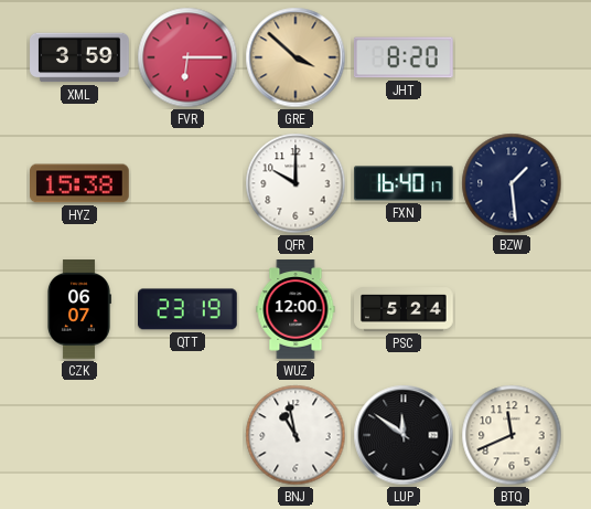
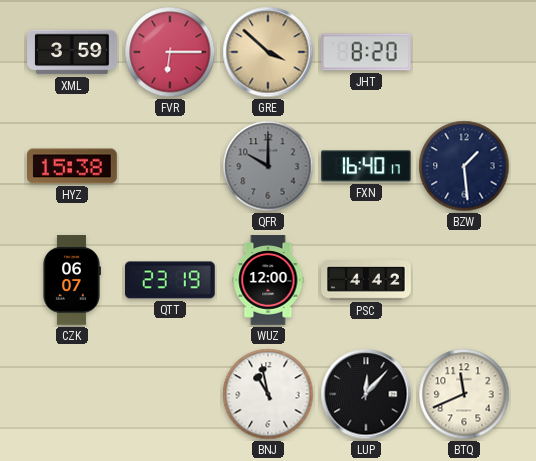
QFR dial: white -> grey
PSC: 5:24 -> 4:42
LUP: 11:51 -> 12:07
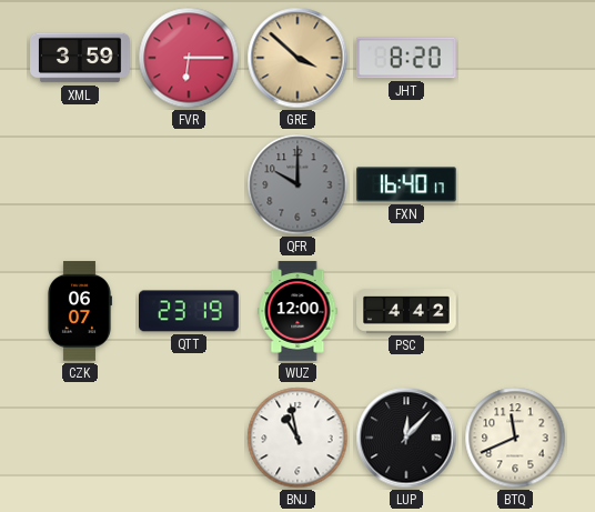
HYZ: 15:38 -> none
BZW: 1:29 -> none
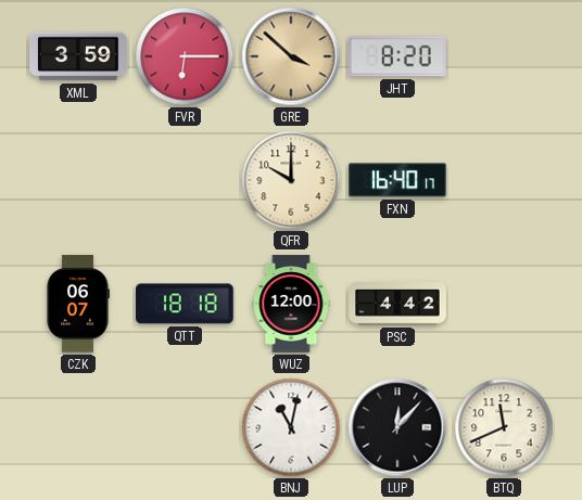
QFR dial: grey -> cream
QTT: 23:19 -> 18:18
BNJ: 10:58 -> 11:02
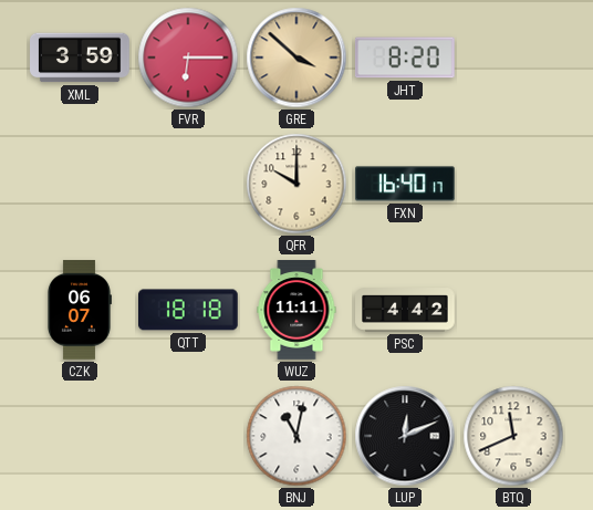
WUZ: 12:00 -> 11:11
LUP: 12:07 -> 12:11
